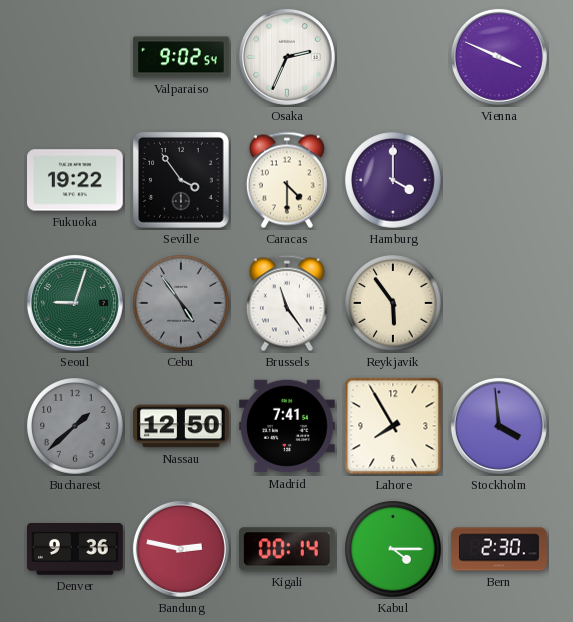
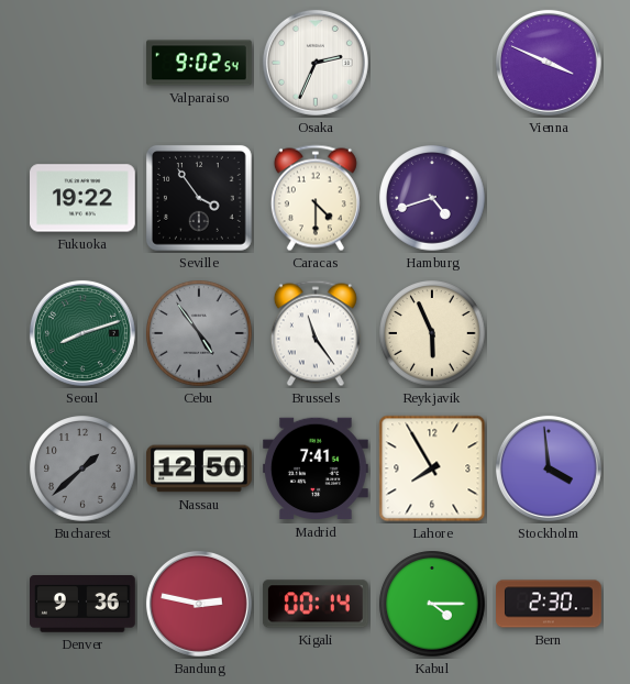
Hamburg: 4:00 -> 4:42
Seoul: 9:03 -> 8:12
Reykjavik: 5:54 -> 5:56
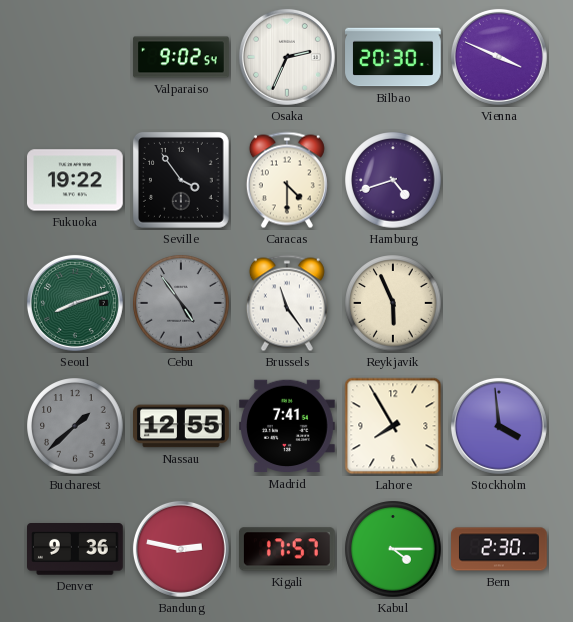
Bilbao: none -> 20:30
Nassau: 12:50 -> 12:55
Kigali: 00:14 -> 17:57
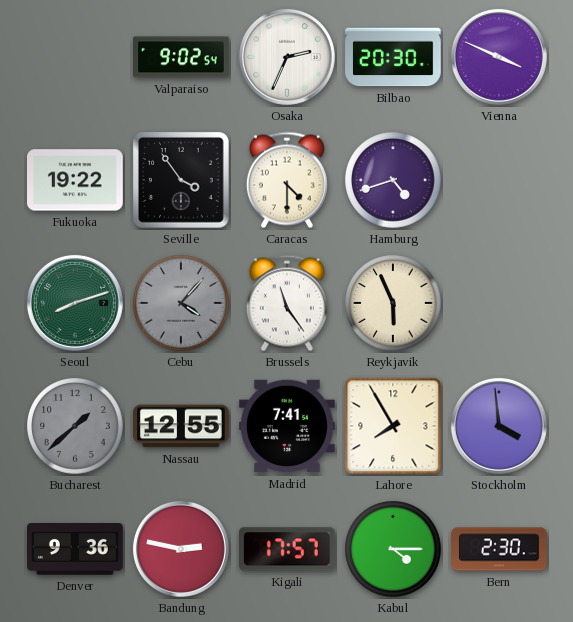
Cebu: 4:54 -> 4:07
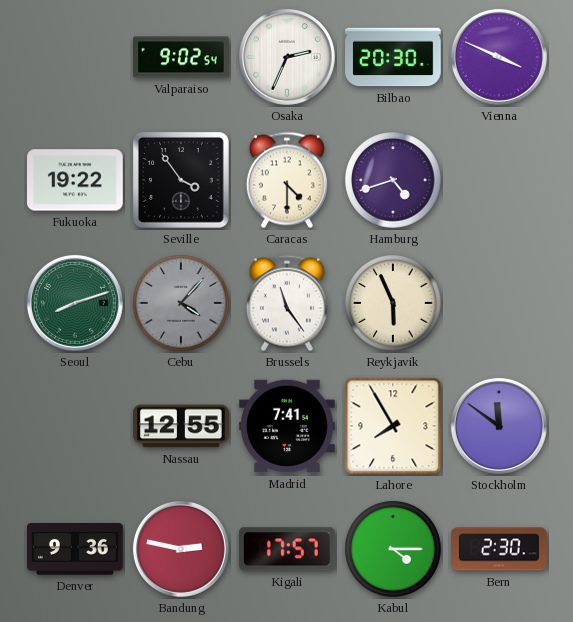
Bucharest: 1:38 -> none
Stockholm: 3:59 -> 11:51
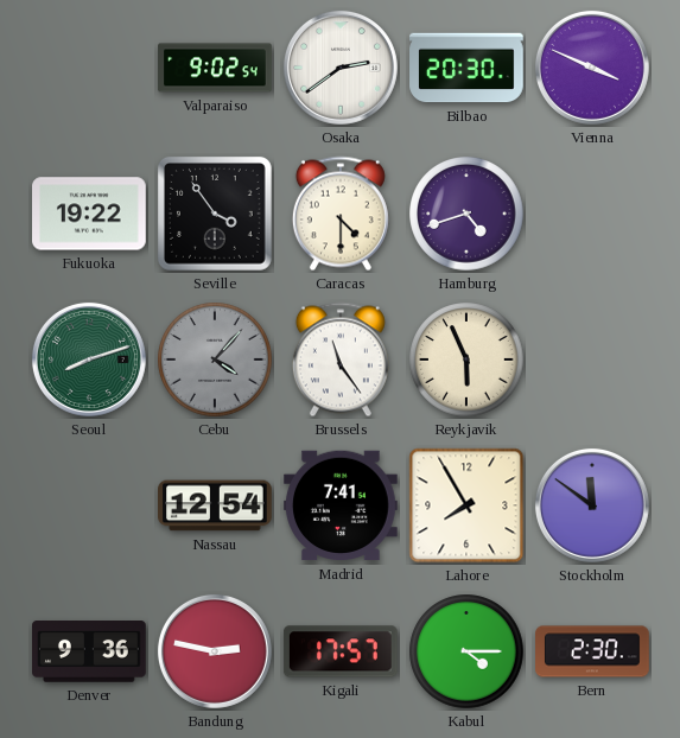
Osaka: 2:34 -> 2:39
Nassau: 12:55 -> 12:54
